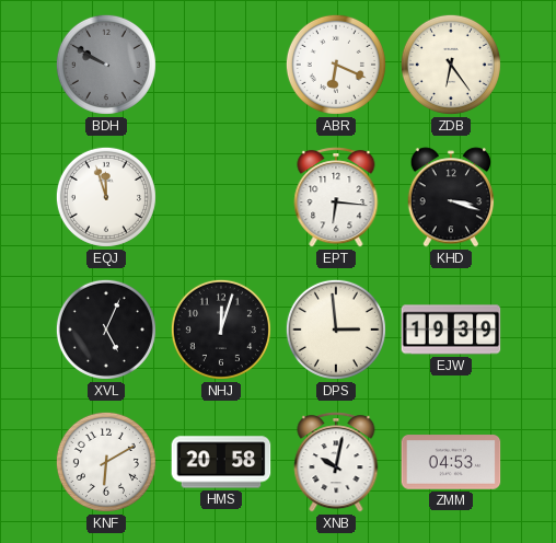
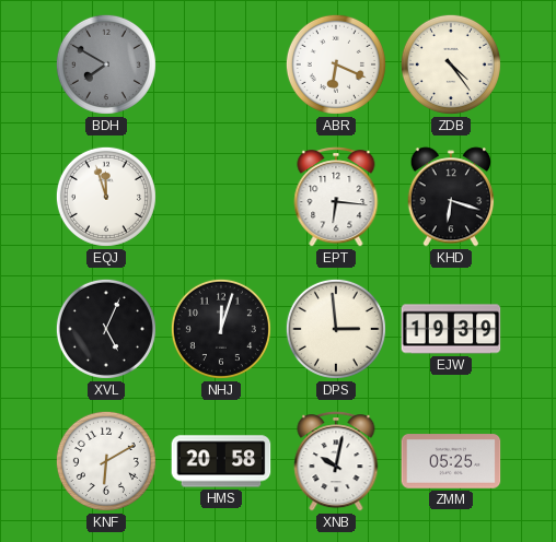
BDH: 9:50 -> 7:50
ZDB: 6:24 -> 4:24
KHD: 3:18 -> 6:18
ZMM: 04:53 -> 05:25
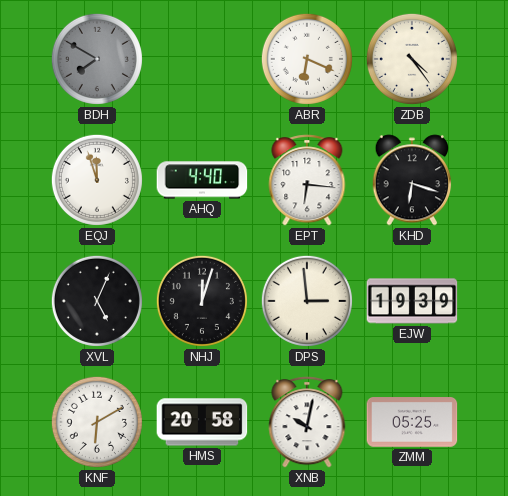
AHQ: none -> 4:40
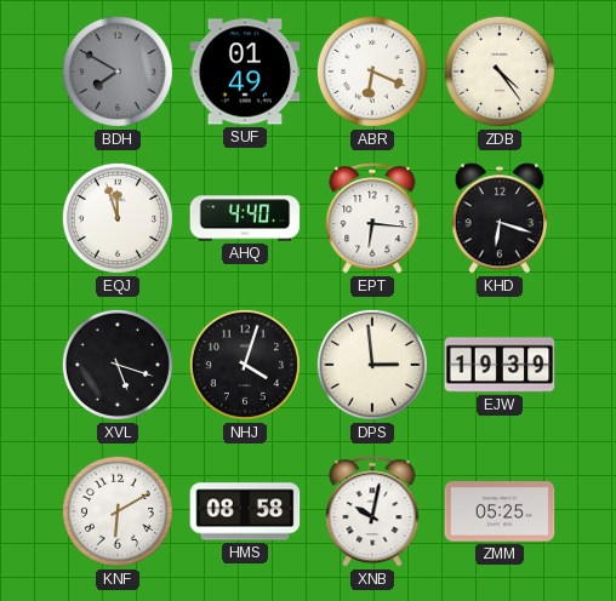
SUF: none -> 01:49
XVL: 5:04 -> 5:18
NHJ: 12:03 -> 4:03
HMS: 20:58 -> 08:58
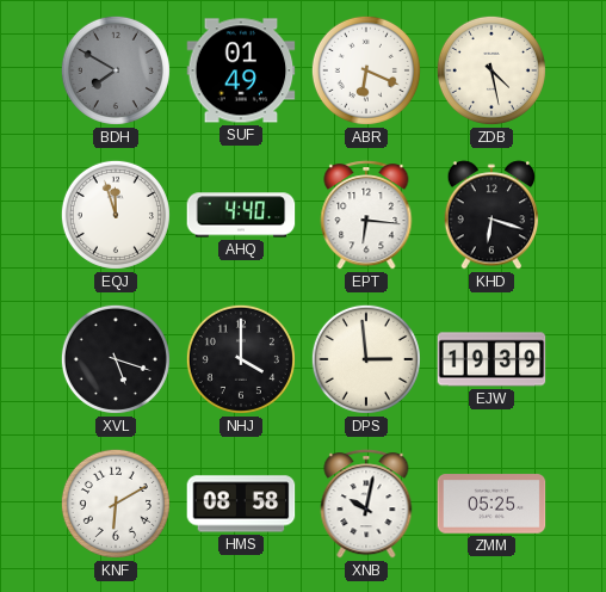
ZDB: 4:24 -> 4:28
NHJ: 4:03 -> 4:00
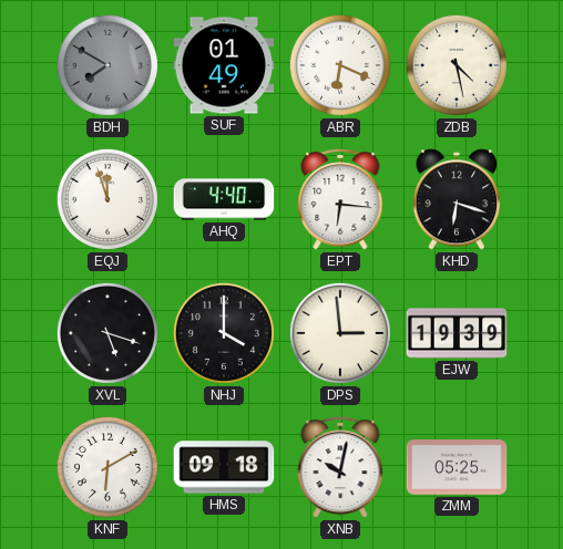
HMS: 08:58 -> 09:18
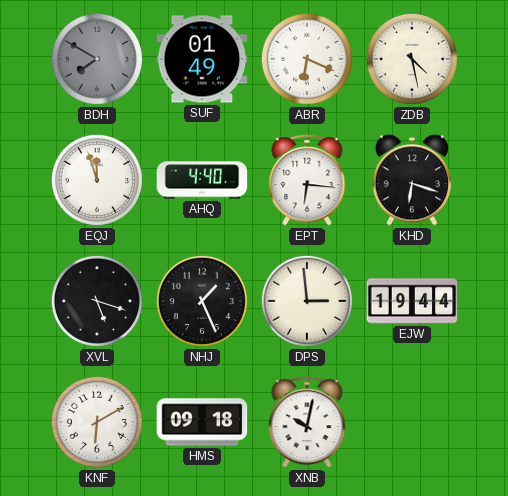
NHJ: 4:00 -> 1:26
EJW: 19:39 -> 19:44
ZMM: 05:25 -> none
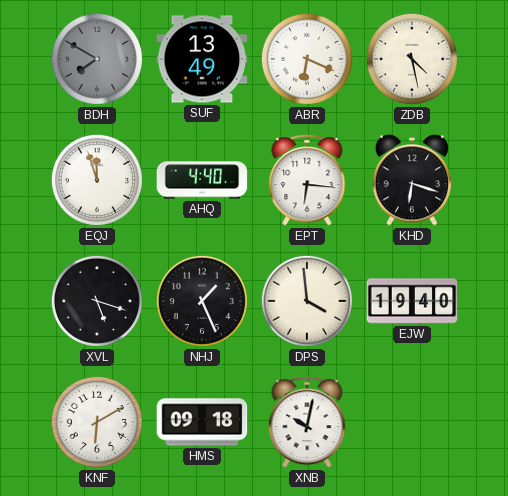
SUF: 01:49 -> 13:49
DPS: 2:59 -> 3:59
EJW: 19:44 -> 19:40
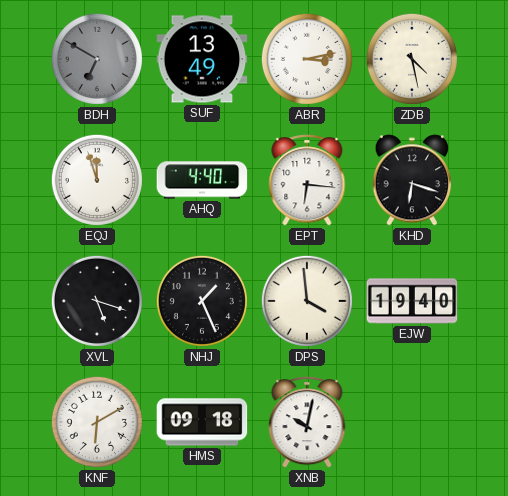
BDH: 7:50 -> 6:50
ABR: 6:19 -> 3:13
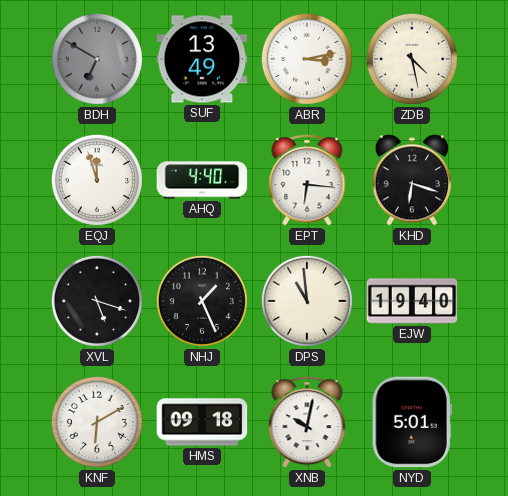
DPS: 3:59 -> 10:59
NYD: none -> 5:01
